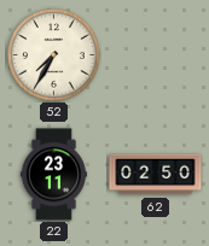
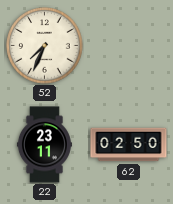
52: 7:35 -> 7:34
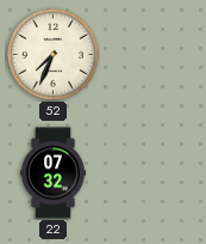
22: 23:11 -> 07:32
62: 02:50 -> none
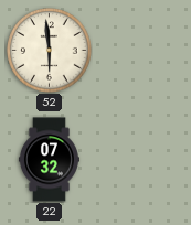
52: 7:34 -> 5:59
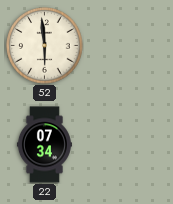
22: 07:32 -> 07:34
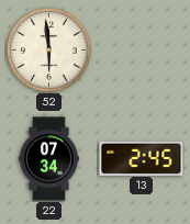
13: none -> 2:45
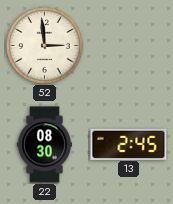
52: 5:59 -> 2:59
22: 07:34 -> 08:30
